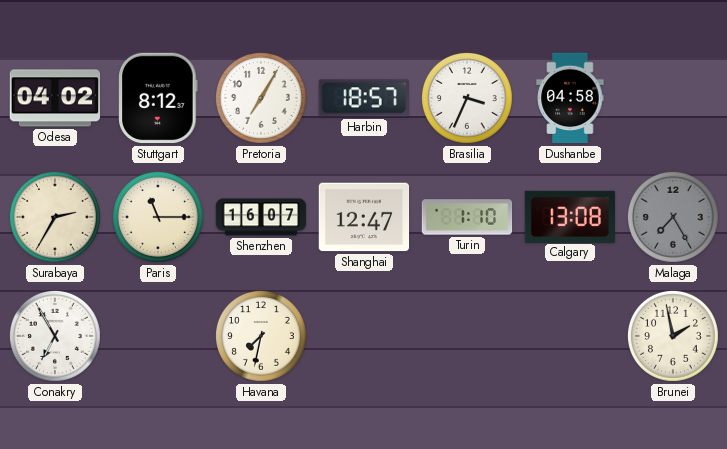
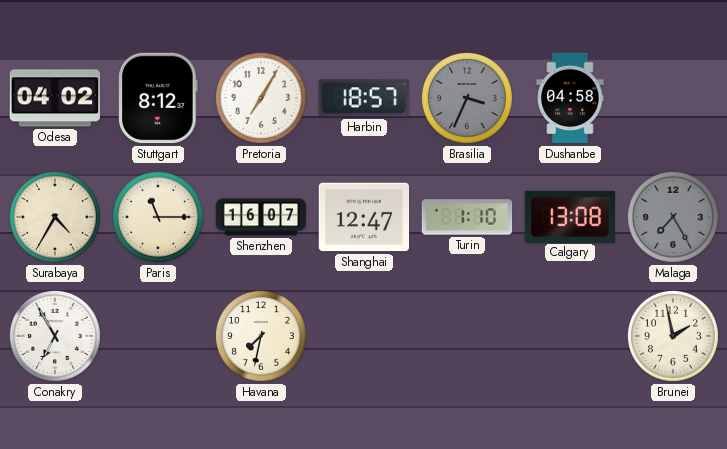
Brasilia dial: white -> grey
Surabaya: 2:35 -> 4:35
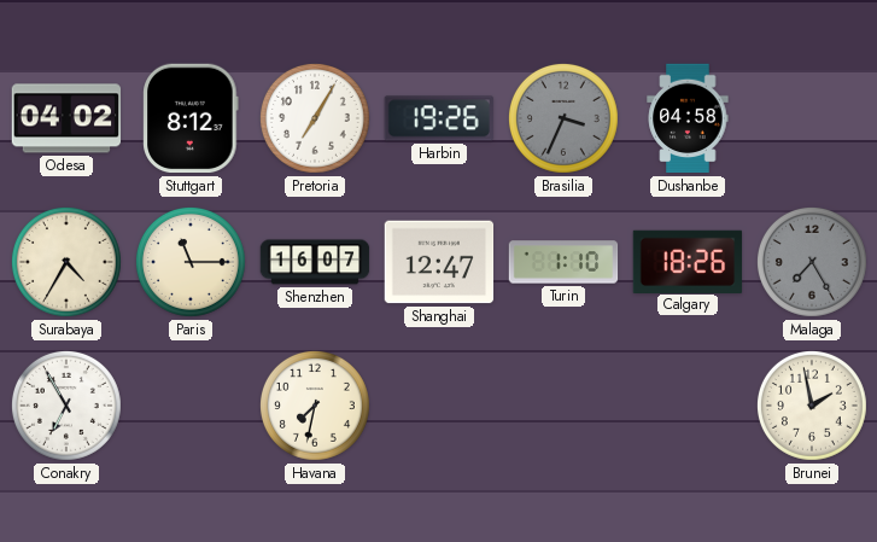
Harbin: 18:57 -> 19:26
Calgary: 13:08 -> 18:26
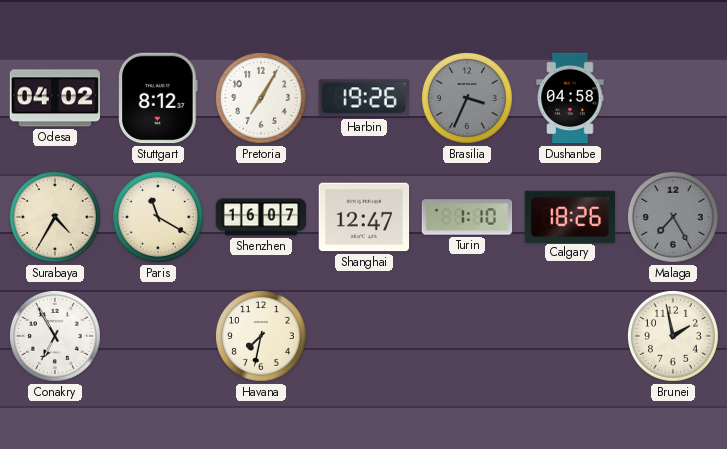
Paris: 11:15 -> 11:20
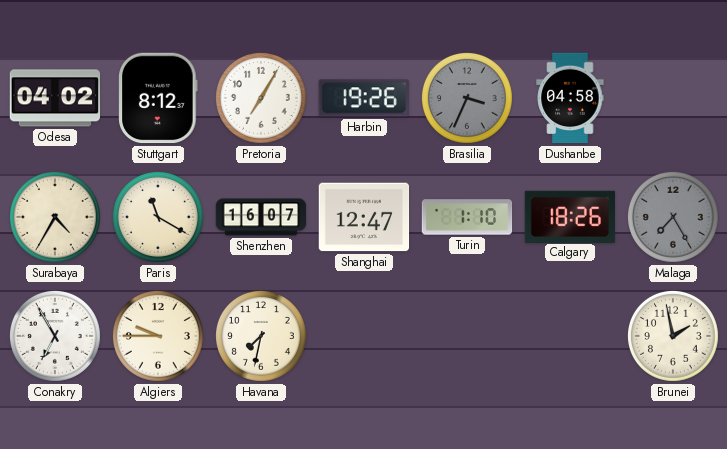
Algiers: none -> 9:45
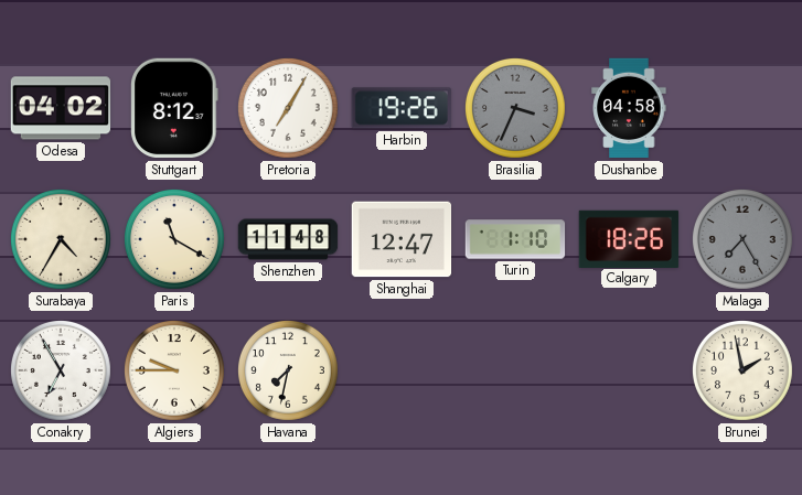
Shenzhen: 16:07 -> 11:48
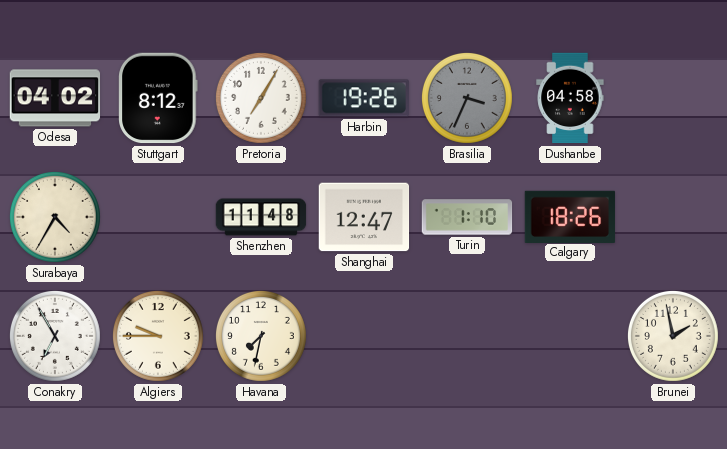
Paris: 11:20 -> none
Malaga: 7:25 -> none
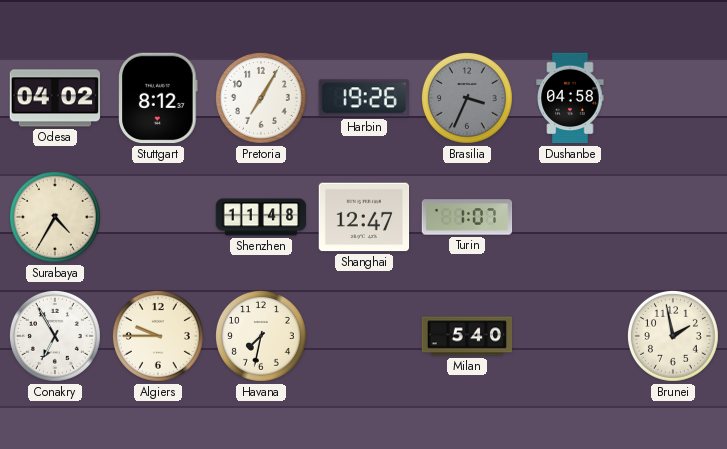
Turin: 1:10 -> 1:07
Calgary: 18:26 -> none
Milan: none -> 5:40
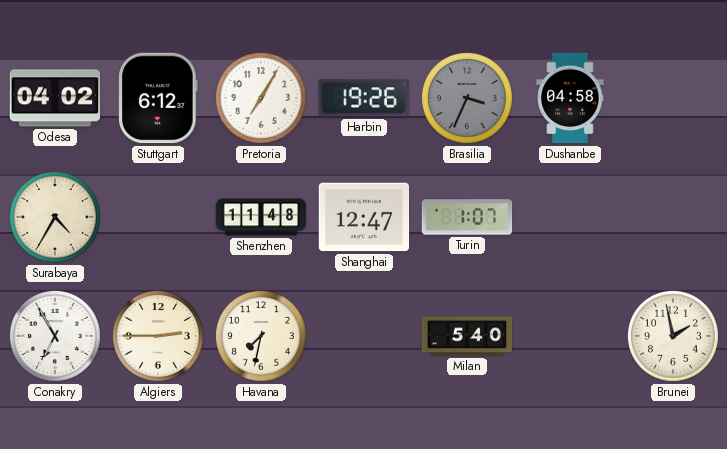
Stuttgart: 8:12 -> 6:12
Algiers: 9:45 -> 2:45
